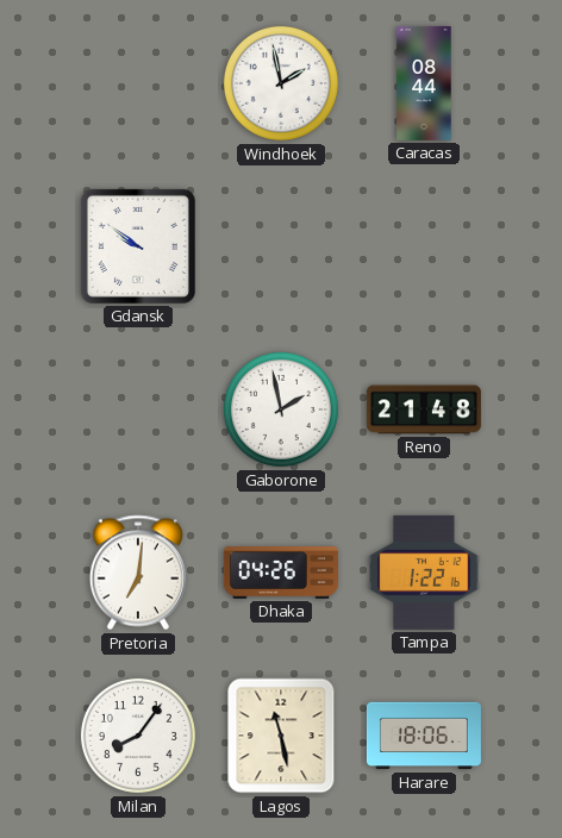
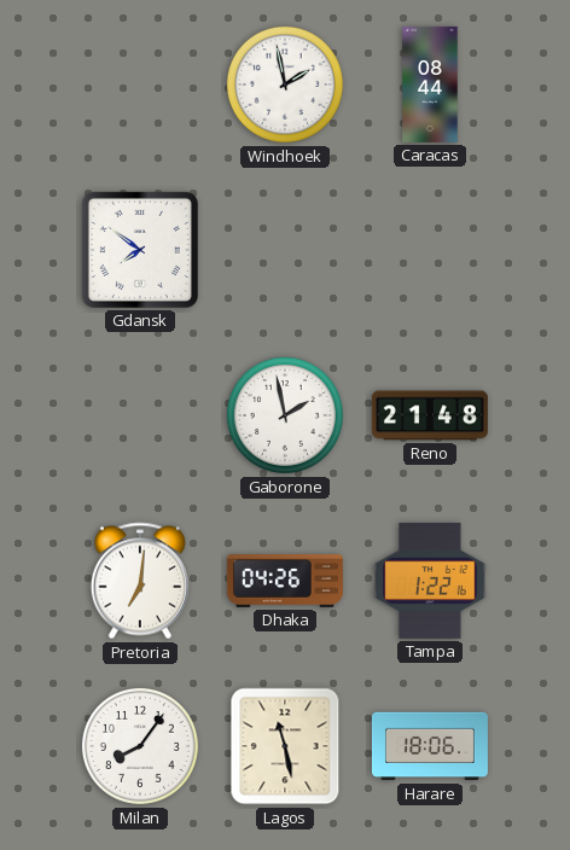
Gdansk: 9:51 -> 7:51
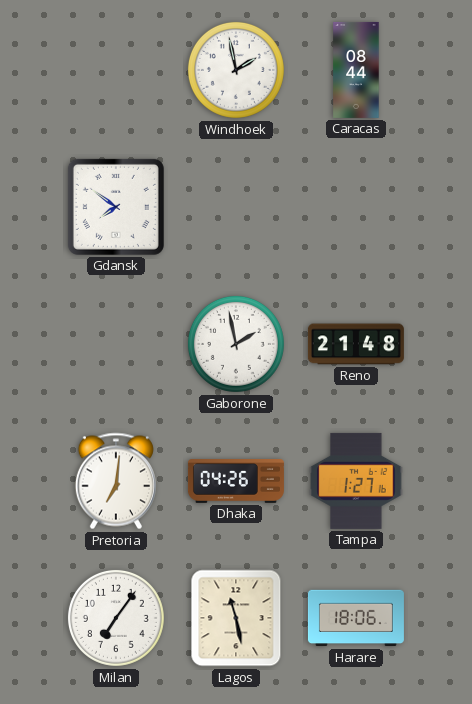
Tampa: 1:22 -> 1:27
Milan: 8:06 -> 7:06
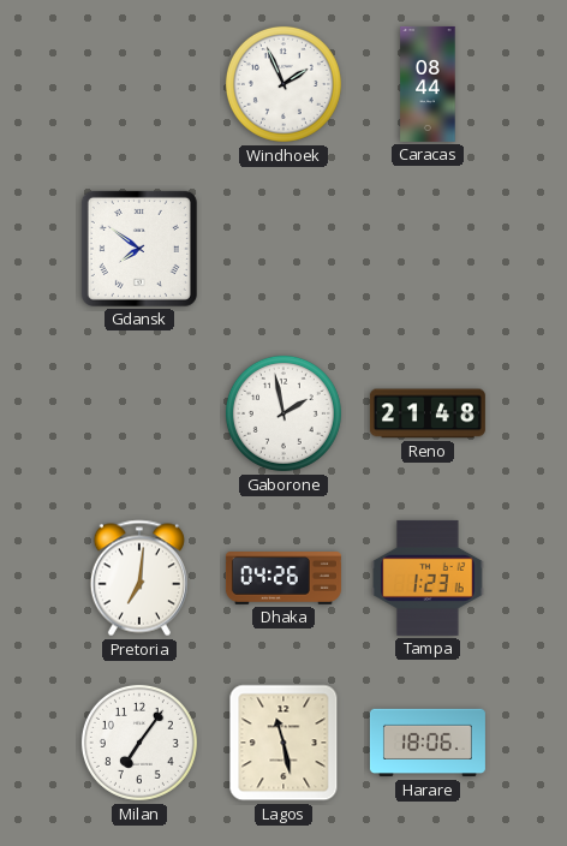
Windhoek: 1:58 -> 1:56
Tampa: 1:27 -> 1:23
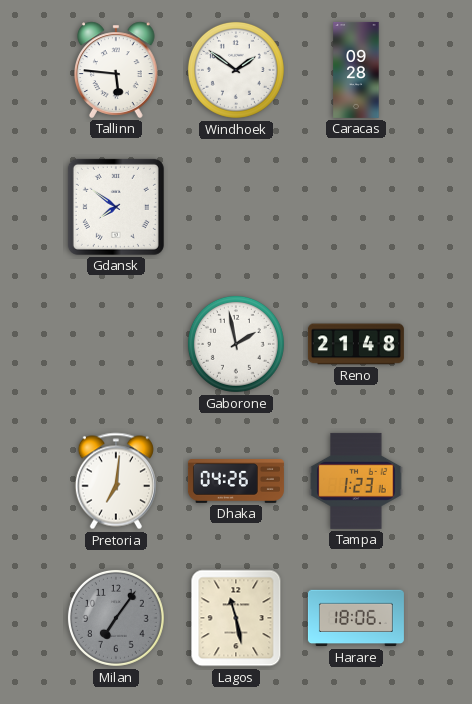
Tallinn: none -> 5:46
Windhoek: 1:56 -> 1:51
Caracas: 08:44 -> 09:28
Milan dial: white -> grey
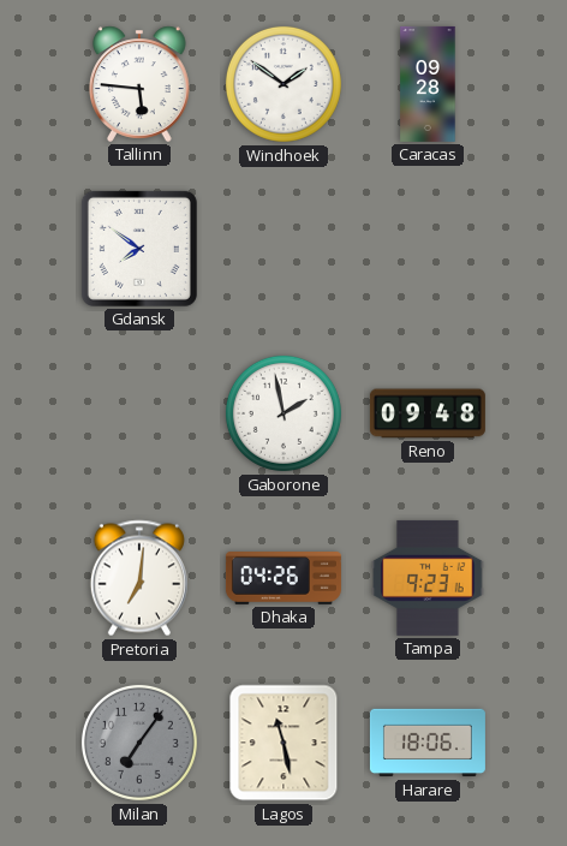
Reno: 21:48 -> 09:48
Tampa: 1:23 -> 9:23
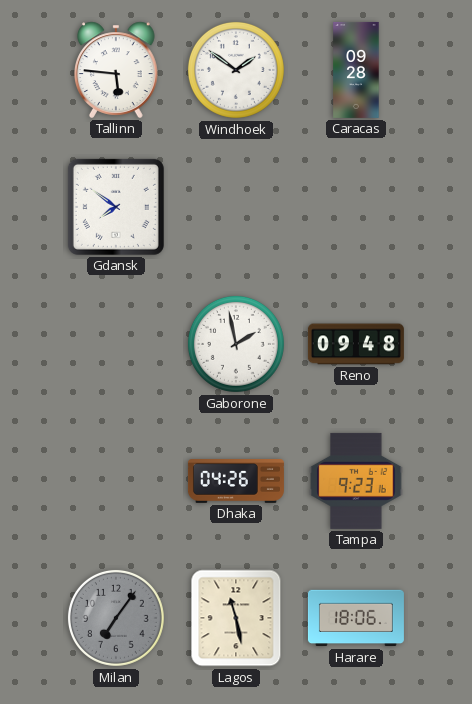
Pretoria: 7:01 -> none
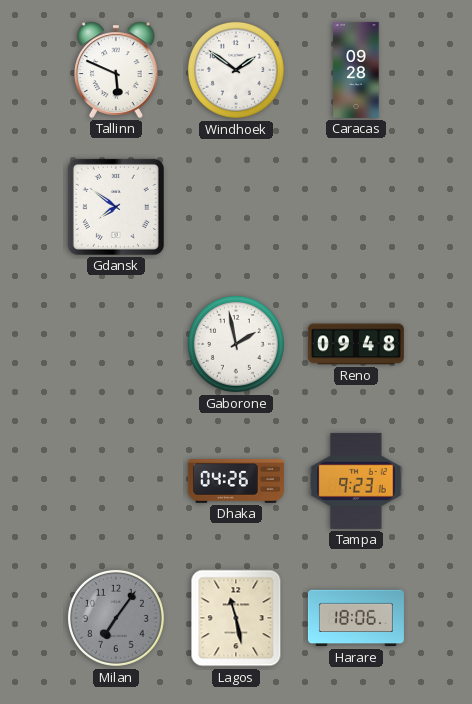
Tallinn: 5:46 -> 5:49
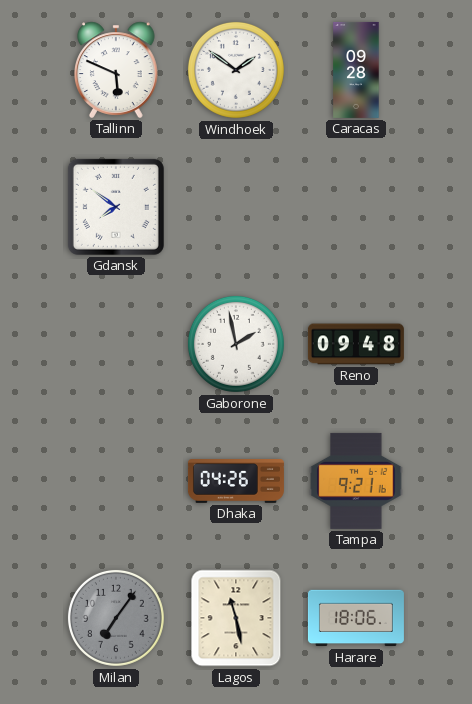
Tampa: 9:23 -> 9:21
